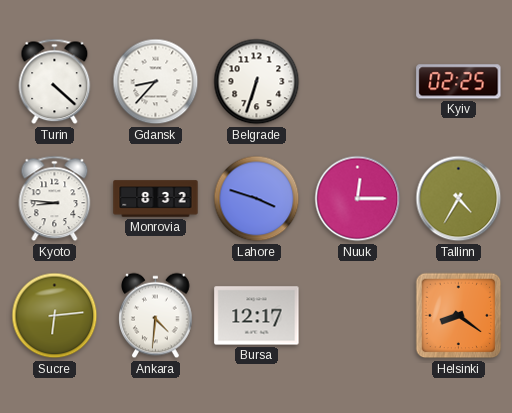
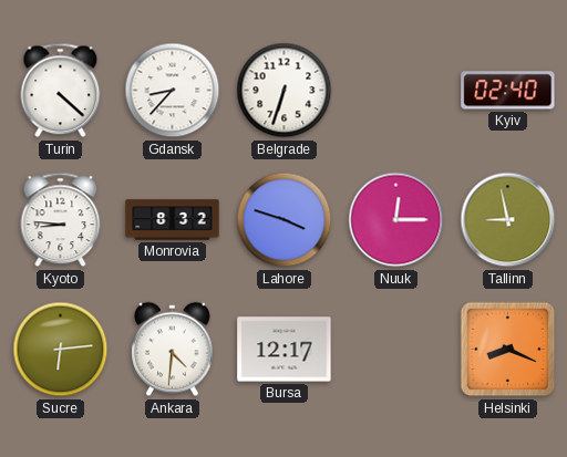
Kyiv: 02:25 -> 02:40
Tallinn: 4:35 -> 8:58
Helsinki: 8:21 -> 8:19
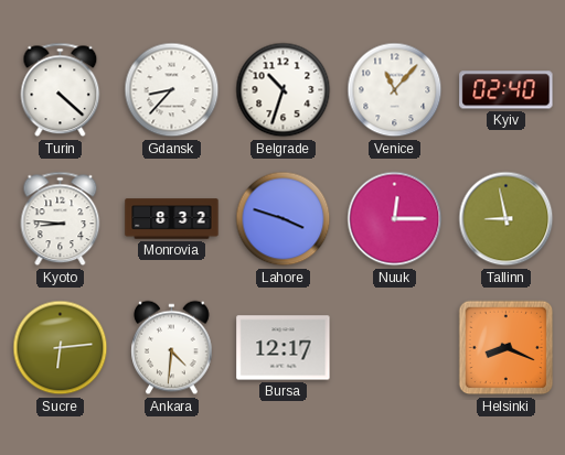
Belgrade: 6:33 -> 10:33
Venice: none -> 11:07
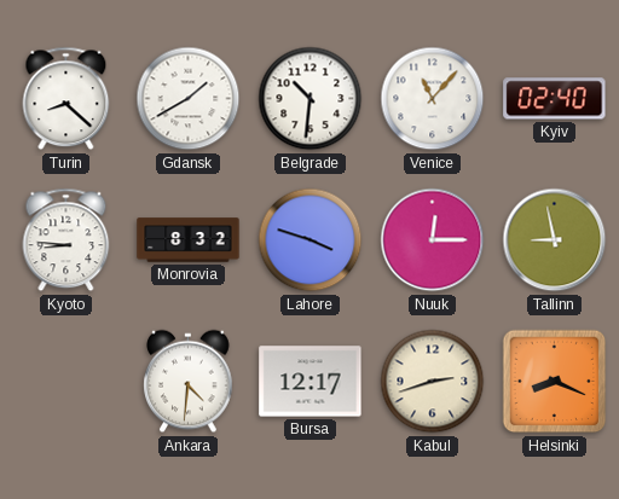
Turin: 4:22 -> 8:22
Gdansk: 8:37 -> 1:40
Belgrade: 10:33 -> 10:31
Sucre: 6:14 -> none
Kabul: none -> 2:42
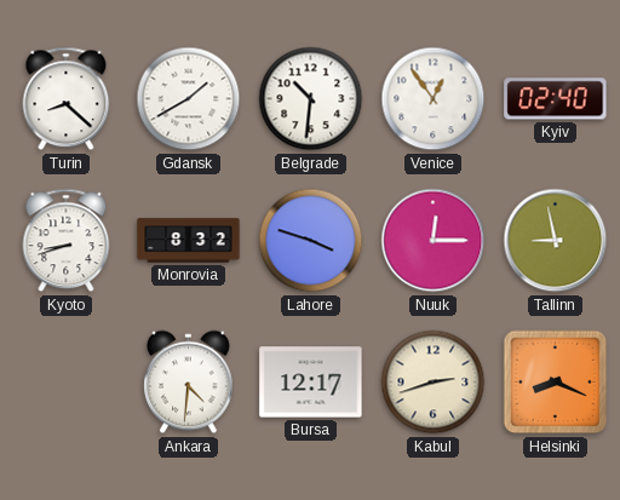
Venice: 11:07 -> 12:54
Kyoto: 8:46 -> 8:42
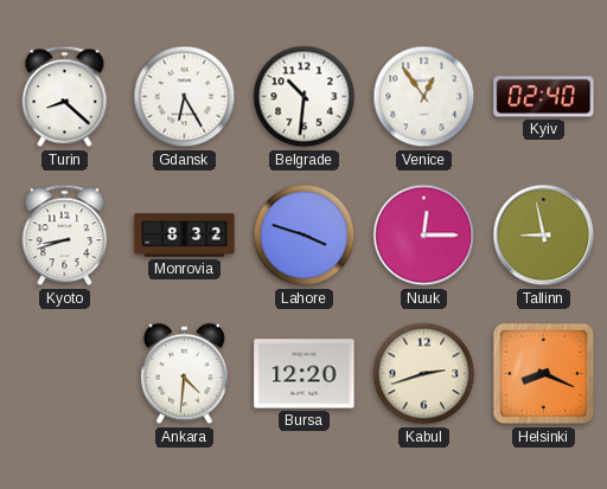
Gdansk: 1:40 -> 6:25
Bursa: 12:17 -> 12:20
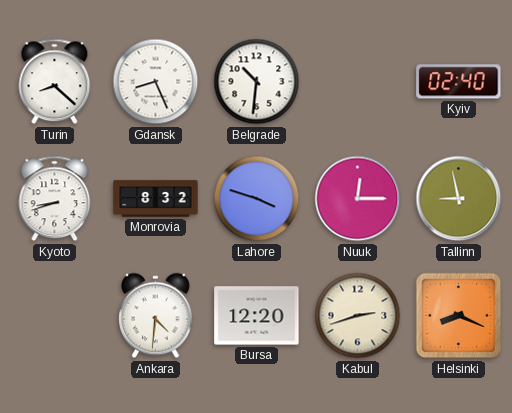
Gdansk: 6:25 -> 8:26
Venice: 12:54 -> none
